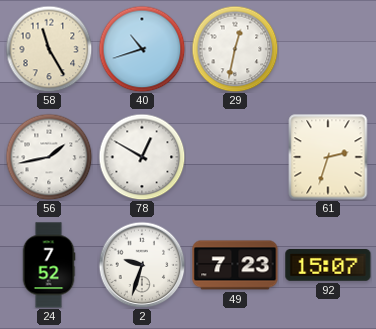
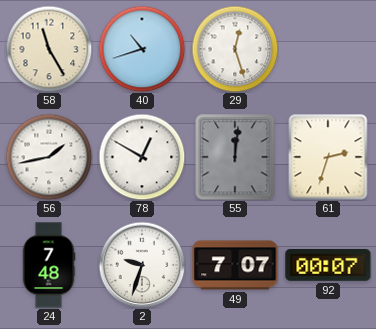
29: 12:32 -> 12:27
55: none -> 12:01
24: 7:52 -> 7:48
49: 7:23 -> 7:07
92: 15:07 -> 00:07
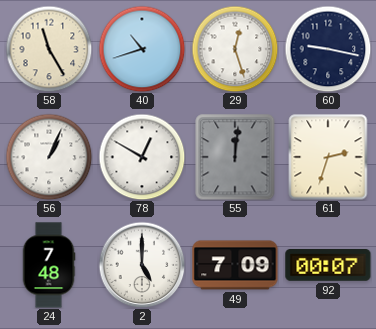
60: none -> 9:17
56: 1:43 -> 1:04
2: 9:33 -> 5:00
49: 7:07 -> 7:09
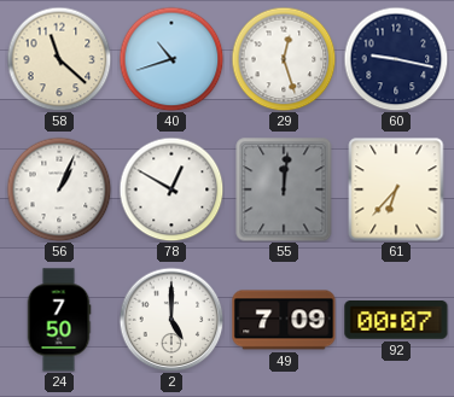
58: 11:25 -> 11:22
61: 2:33 -> 6:37
24: 7:48 -> 7:50
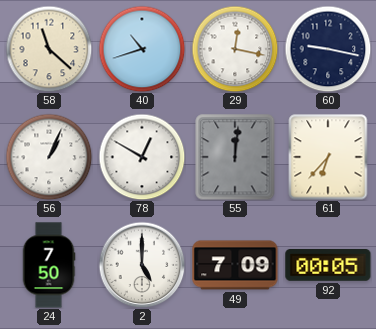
29: 12:27 -> 12:17
92: 00:07 -> 00:05
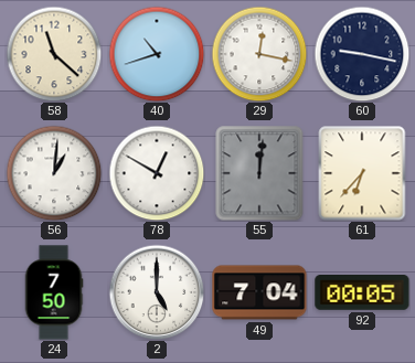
56: 1:04 -> 1:01
49: 7:09 -> 7:04
